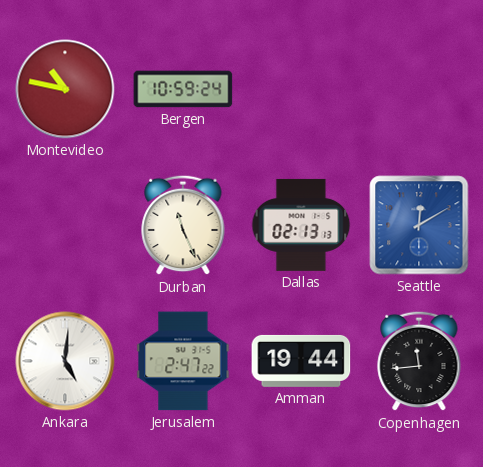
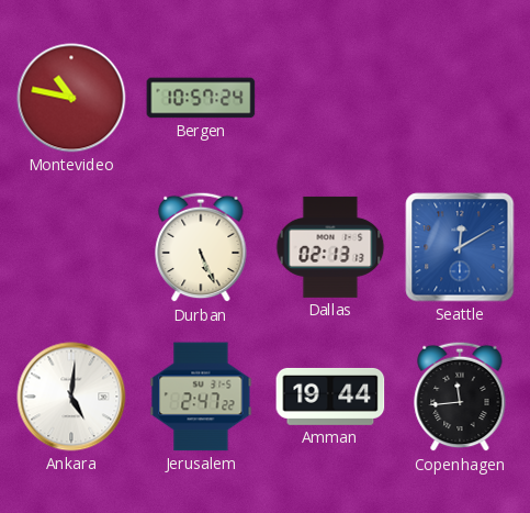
Bergen: 10:59 -> 10:57
Durban: 11:26 -> 5:26
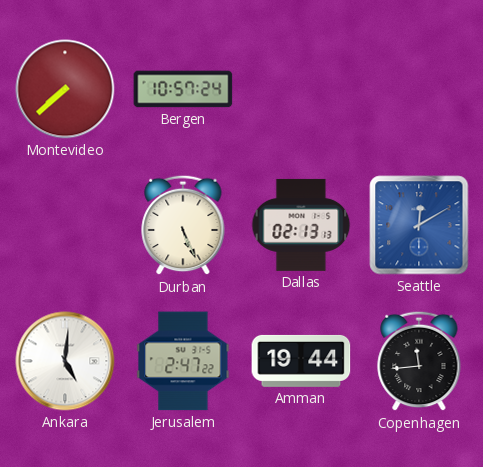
Montevideo: 10:47 -> 7:38
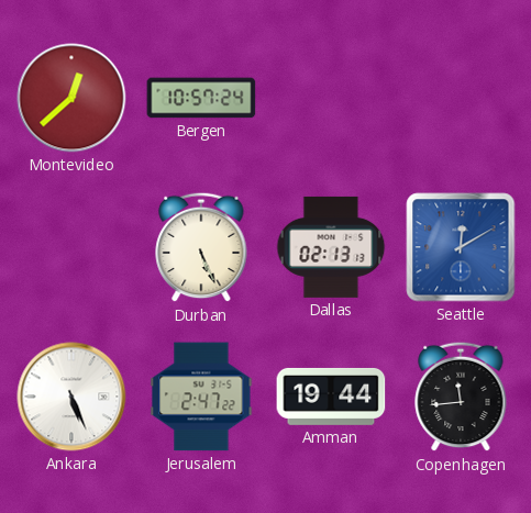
Montevideo: 7:38 -> 12:38
Ankara: 5:01 -> 5:26
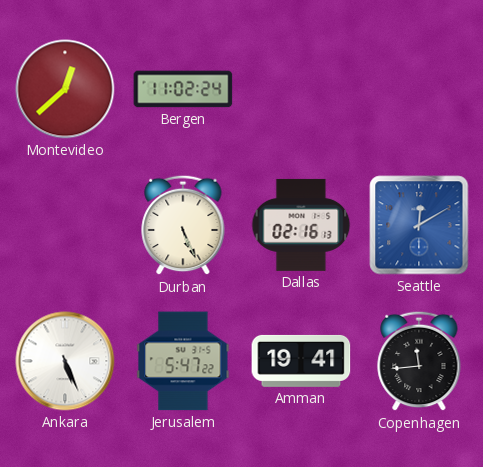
Bergen: 10:57 -> 11:02
Dallas: 02:13 -> 02:16
Jerusalem: 2:47 -> 5:47
Amman: 19:44 -> 19:41
